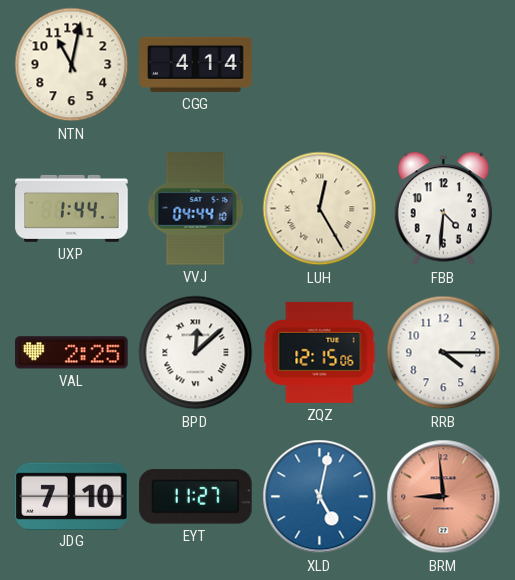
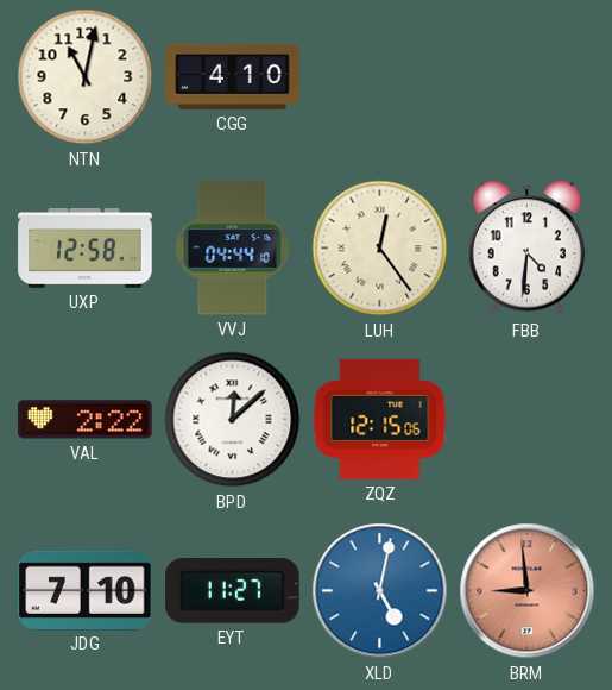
CGG: 4:14 -> 4:10
UXP: 1:44 -> 12:58
LUH: 12:25 -> 12:24
VAL: 2:25 -> 2:22
RRB: 4:15 -> none
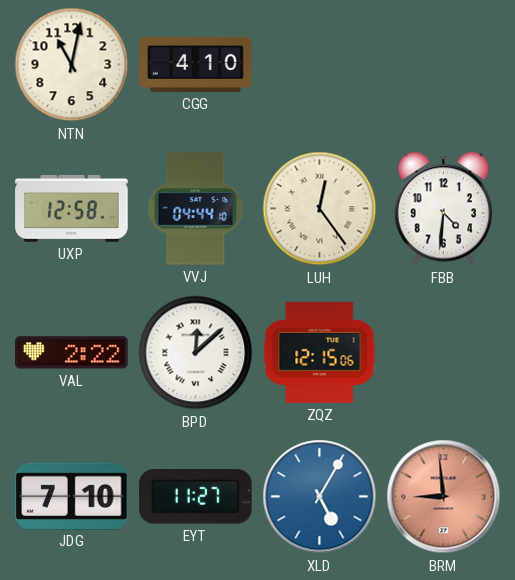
XLD: 5:02 -> 5:05
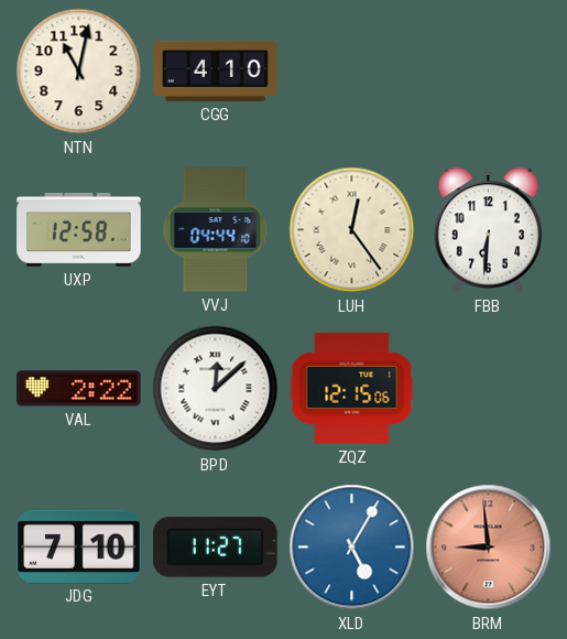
FBB: 4:31 -> 6:31
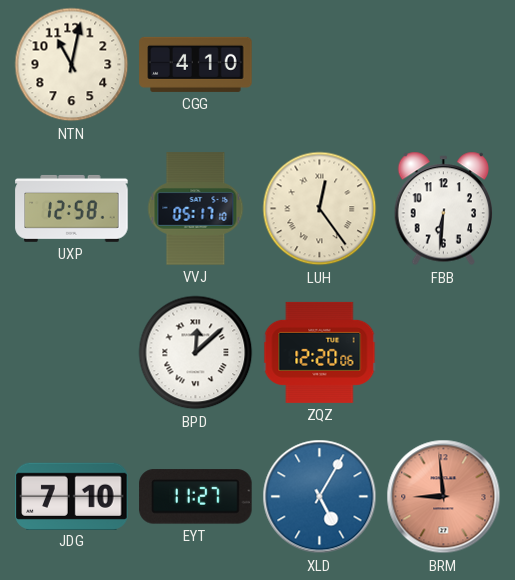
VVJ: 04:44 -> 05:17
VAL: 2:22 -> none
ZQZ: 12:15 -> 12:20
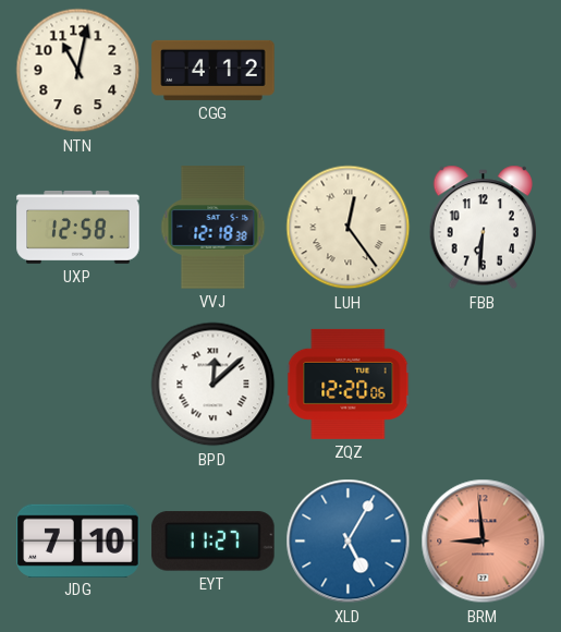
CGG: 4:10 -> 4:12
VVJ: 05:17 -> 12:18
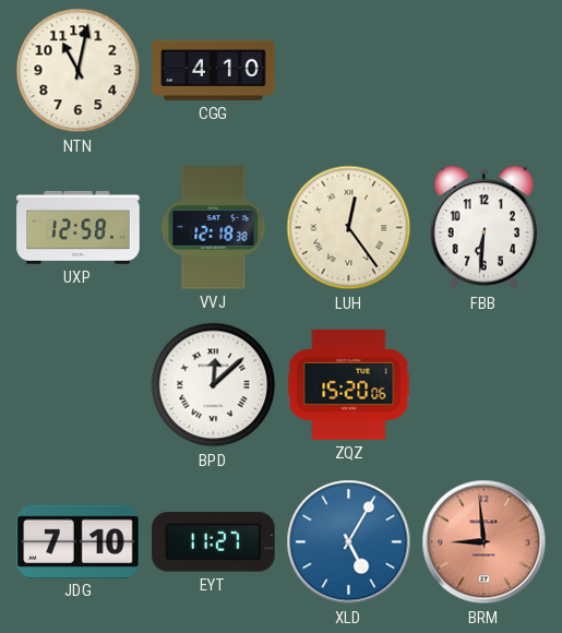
CGG: 4:12 -> 4:10
ZQZ: 12:20 -> 15:20
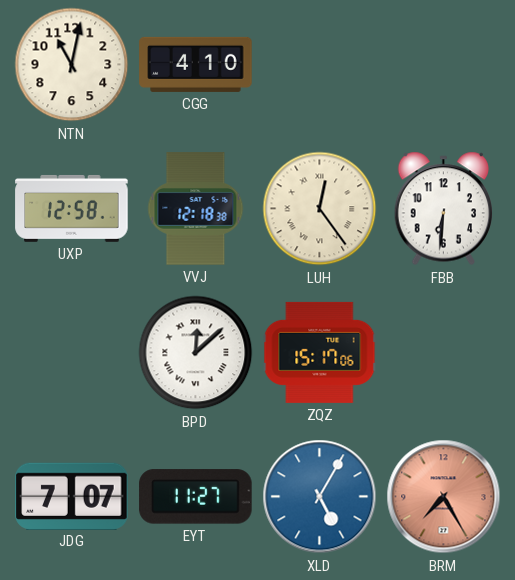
ZQZ: 15:20 -> 15:17
JDG: 7:10 -> 7:07
BRM: 8:59 -> 7:25
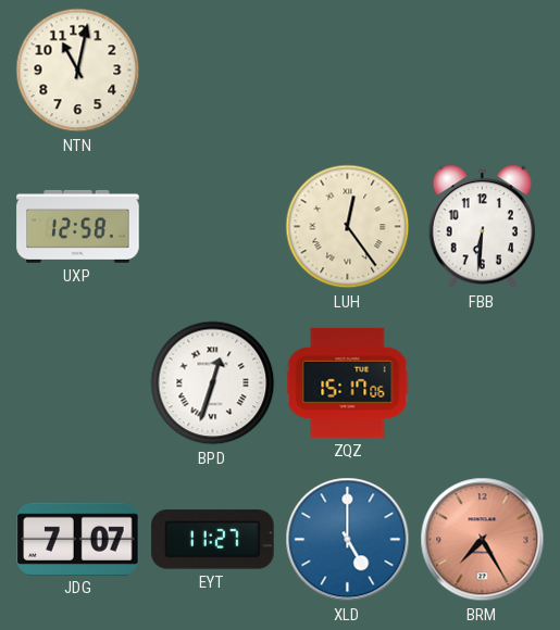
CGG: 4:10 -> none
VVJ: 12:18 -> none
BPD: 12:08 -> 12:33
XLD: 5:05 -> 5:00
